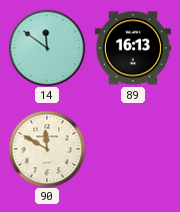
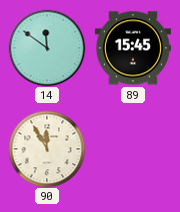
89: 16:13 -> 15:45
90: 11:50 -> 11:55
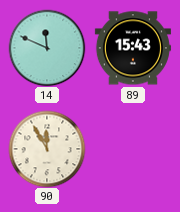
14: 11:51 -> 11:49
89: 15:45 -> 15:43
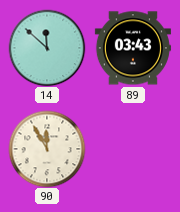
14: 11:49 -> 11:52
89: 15:43 -> 03:43
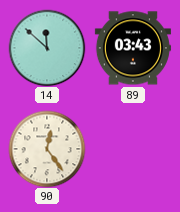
90: 11:55 -> 12:24
